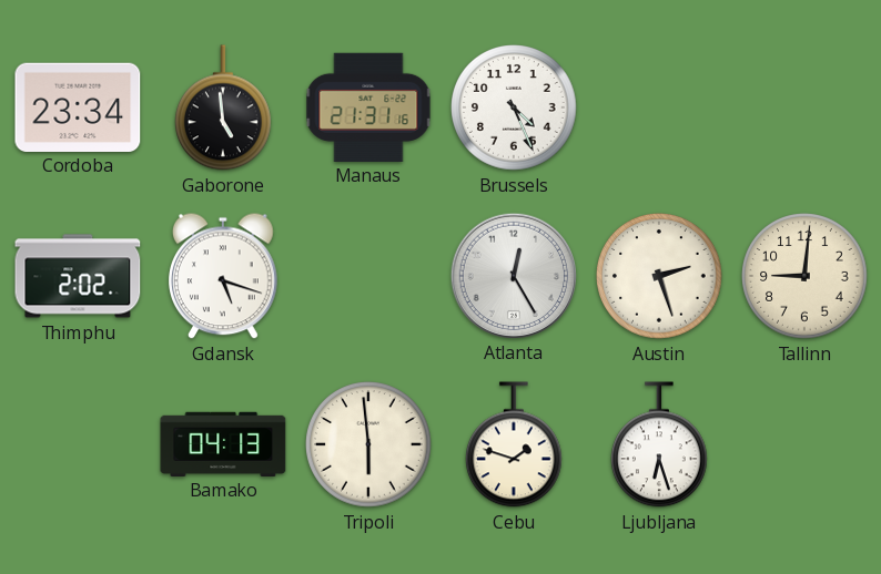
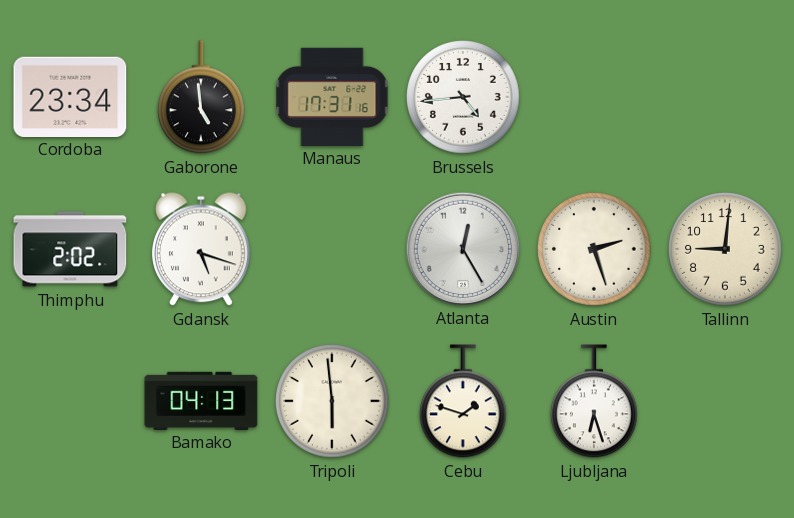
Manaus: 21:31 -> 17:31
Brussels: 4:26 -> 4:44
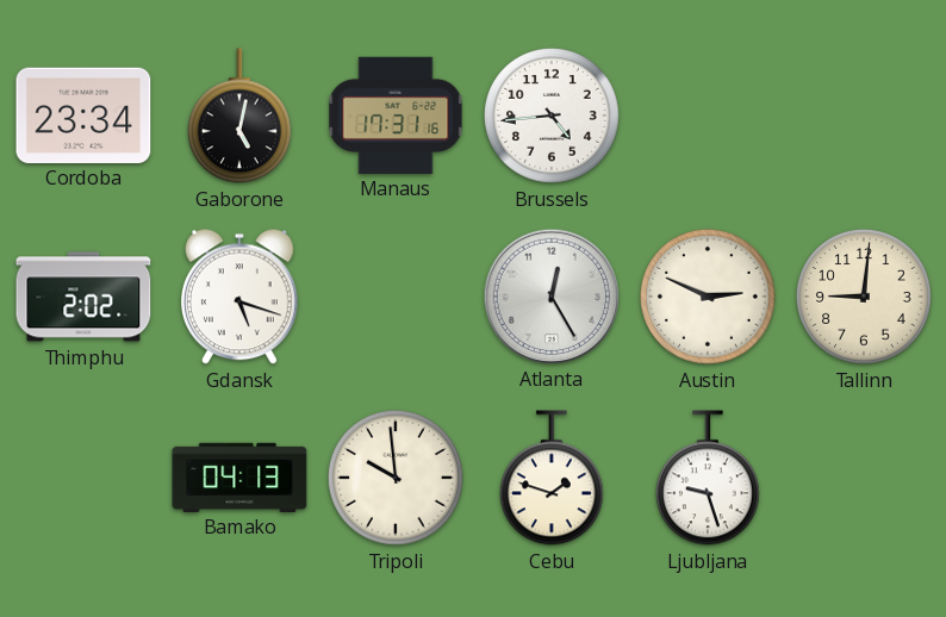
Gaborone: 4:59 -> 5:02
Austin: 2:27 -> 2:49
Tripoli: 5:59 -> 9:59
Ljubljana: 6:27 -> 9:27
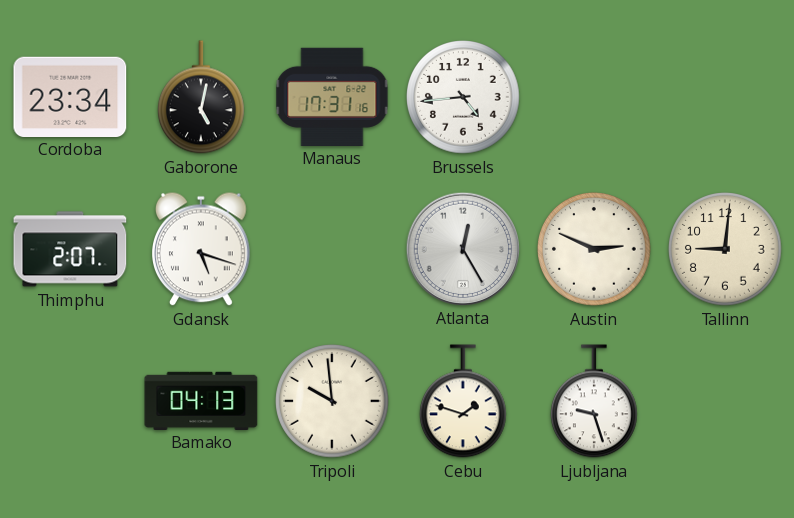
Thimphu: 2:02 -> 2:07
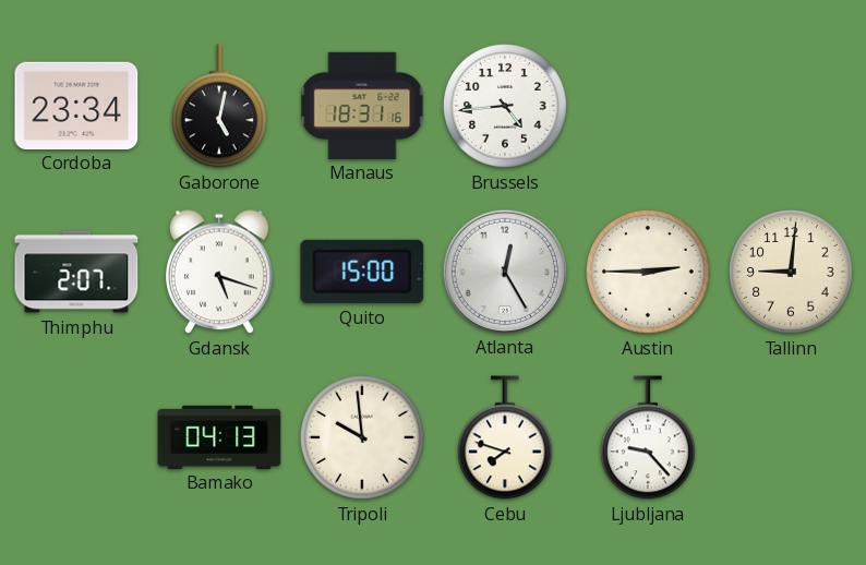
Manaus: 17:31 -> 18:31
Quito: none -> 15:00
Austin: 2:49 -> 2:45
Cebu: 1:48 -> 7:48
Ljubljana: 9:27 -> 9:23
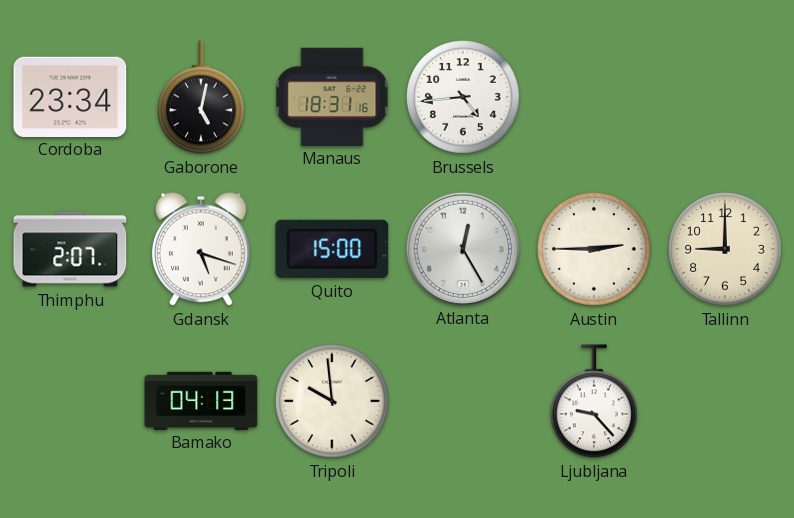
Tallinn: 9:01 -> 9:00
Cebu: 7:48 -> none
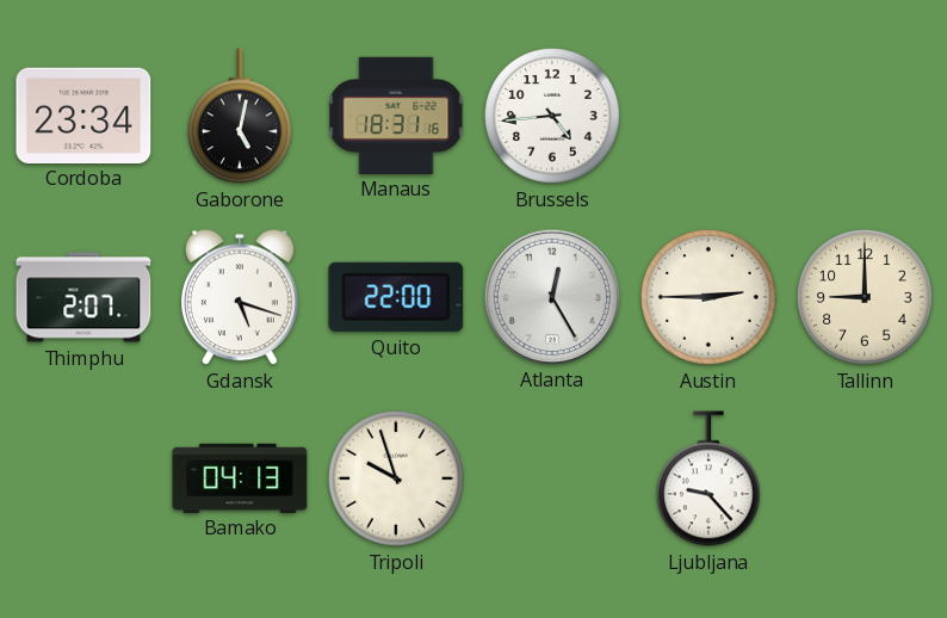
Quito: 15:00 -> 22:00
Tripoli: 9:59 -> 9:57
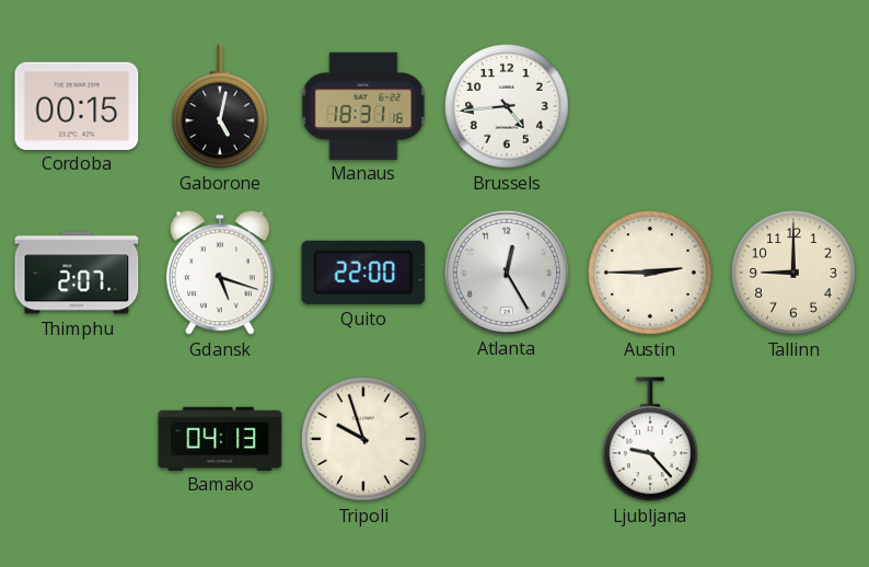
Cordoba: 23:34 -> 00:15
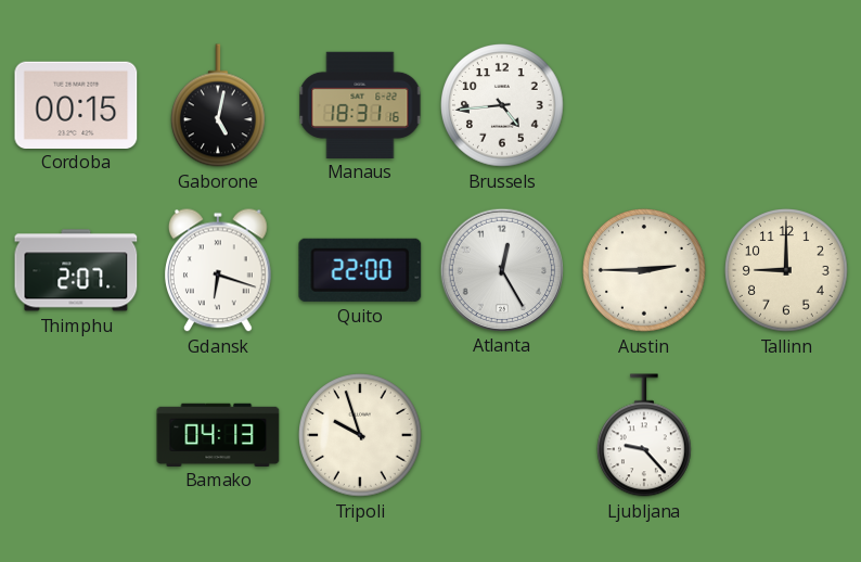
Gdansk: 5:18 -> 6:18
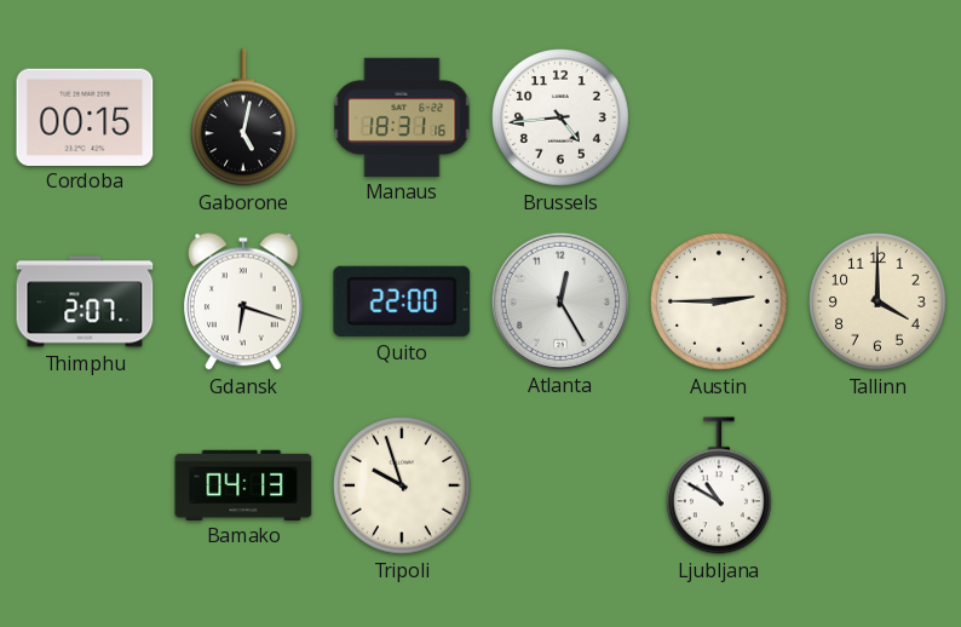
Tallinn: 9:00 -> 4:00
Ljubljana: 9:23 -> 10:50
